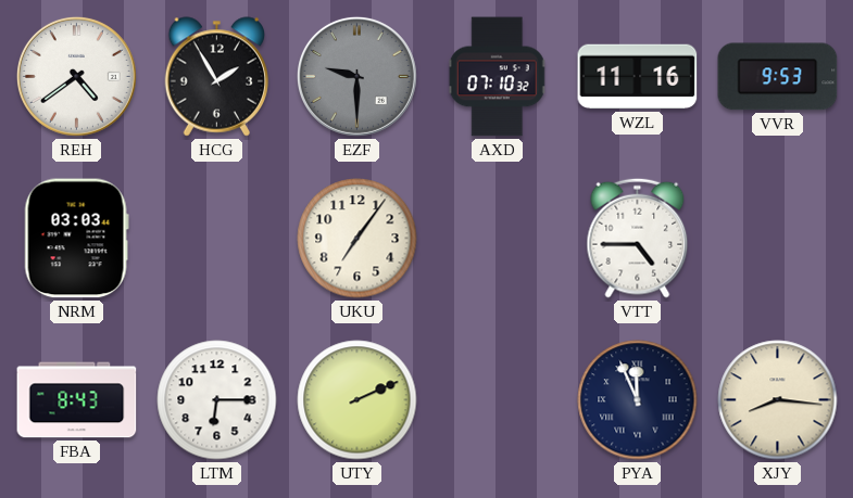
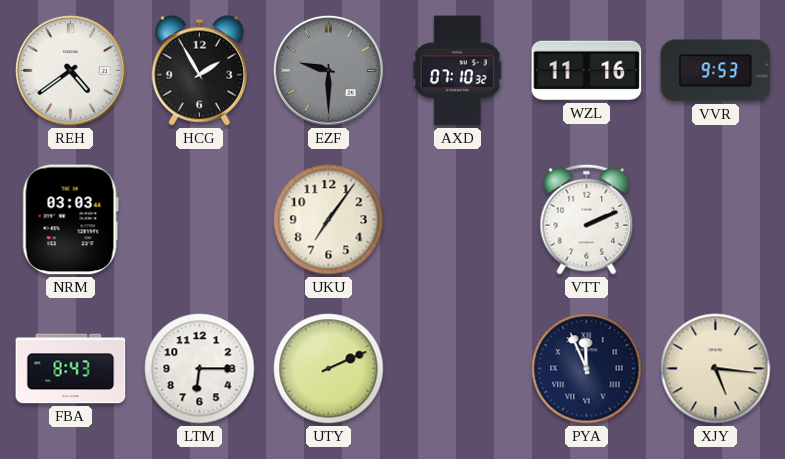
VTT: 4:45 -> 2:11
XJY: 8:16 -> 5:16
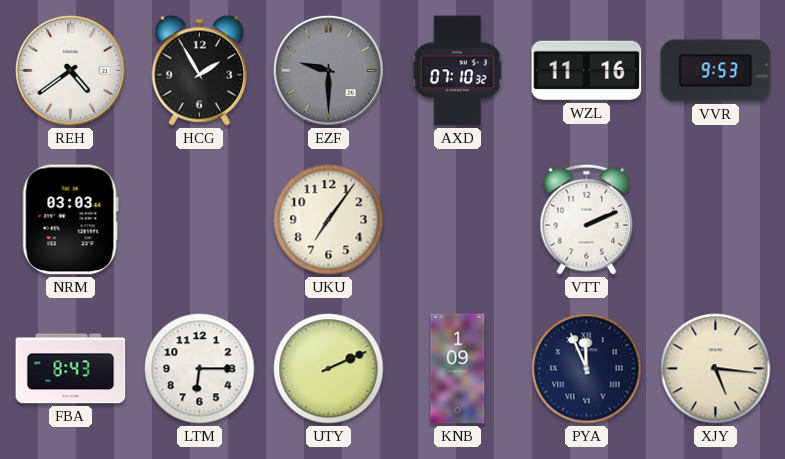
KNB: none -> 1:09
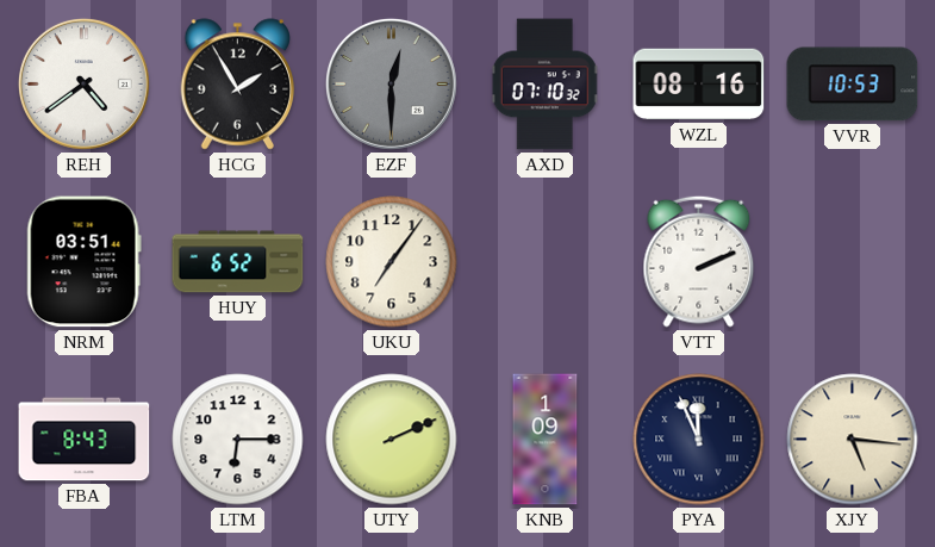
EZF: 9:30 -> 12:30
WZL: 11:16 -> 08:16
VVR: 9:53 -> 10:53
NRM: 03:03 -> 03:51
HUY: none -> 6:52
